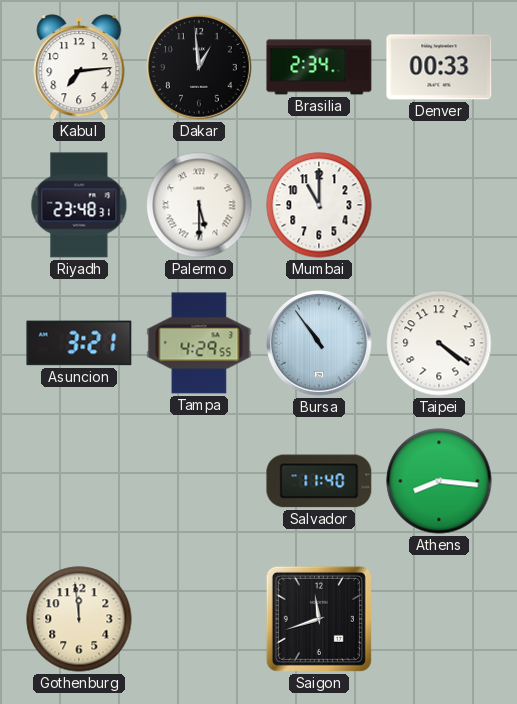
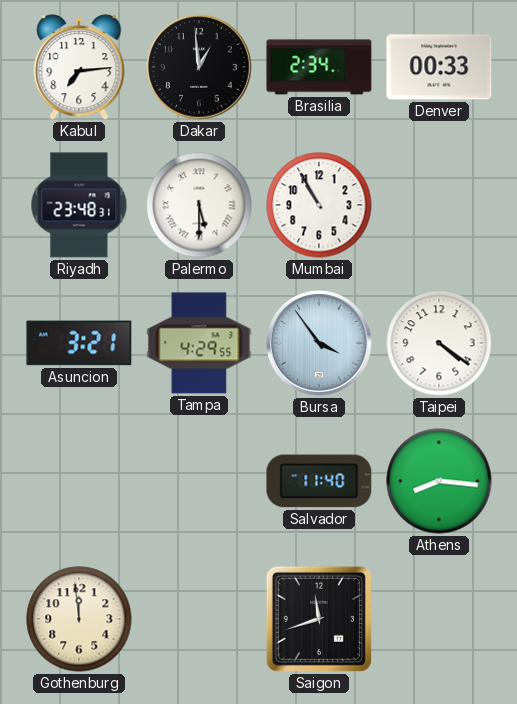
Mumbai: 11:00 -> 10:55
Bursa: 10:54 -> 3:54
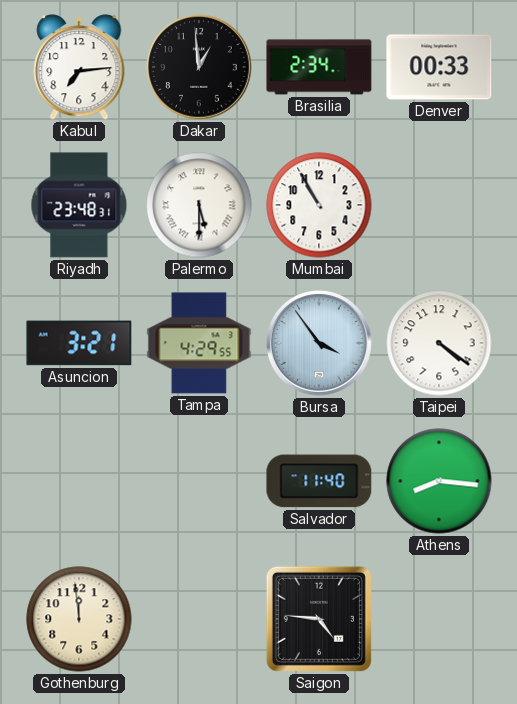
Saigon: 11:42 -> 4:46
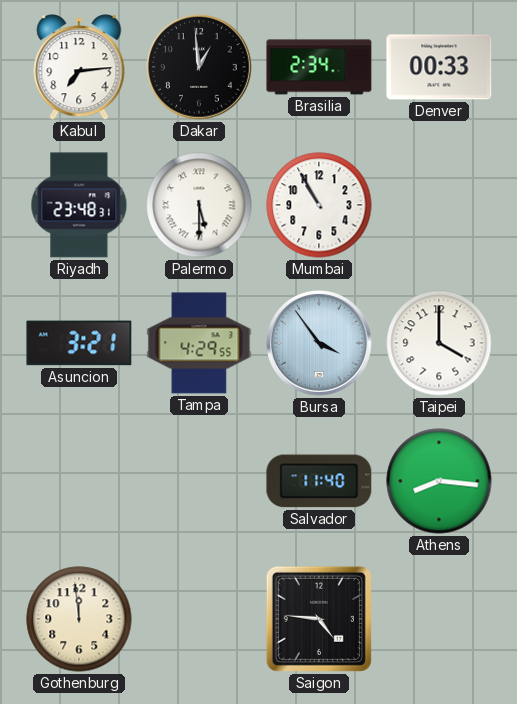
Taipei: 4:21 -> 4:00
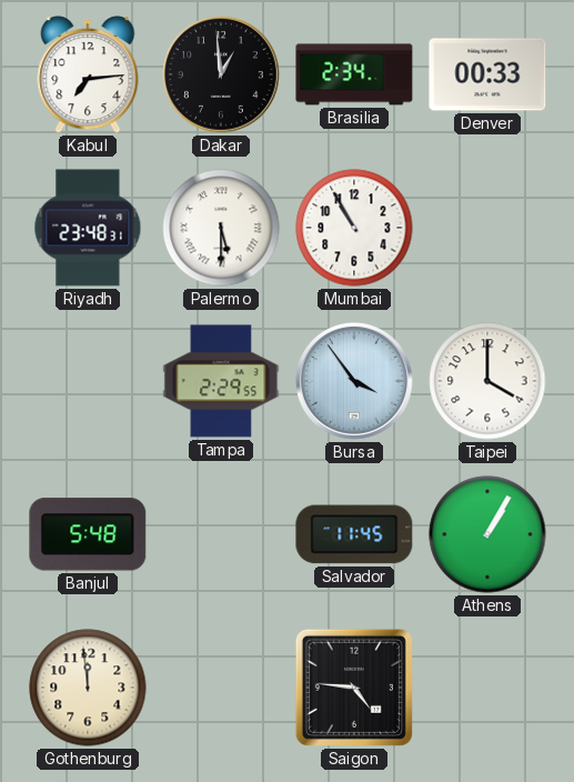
Asuncion: 3:21 -> none
Tampa: 4:29 -> 2:29
Banjul: none -> 5:48
Salvador: 11:40 -> 11:45
Athens: 8:16 -> 1:05
